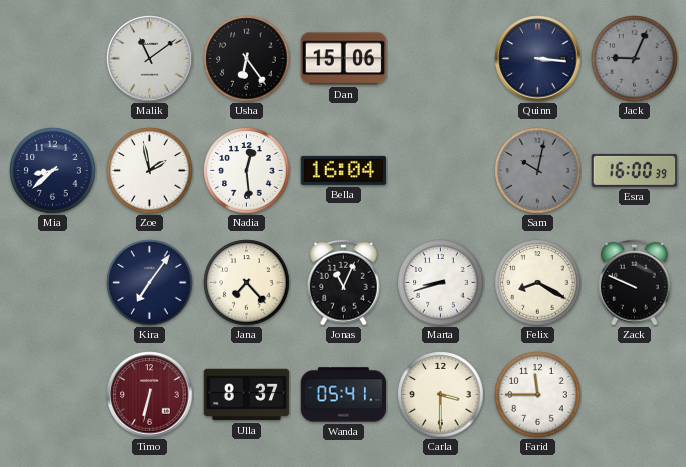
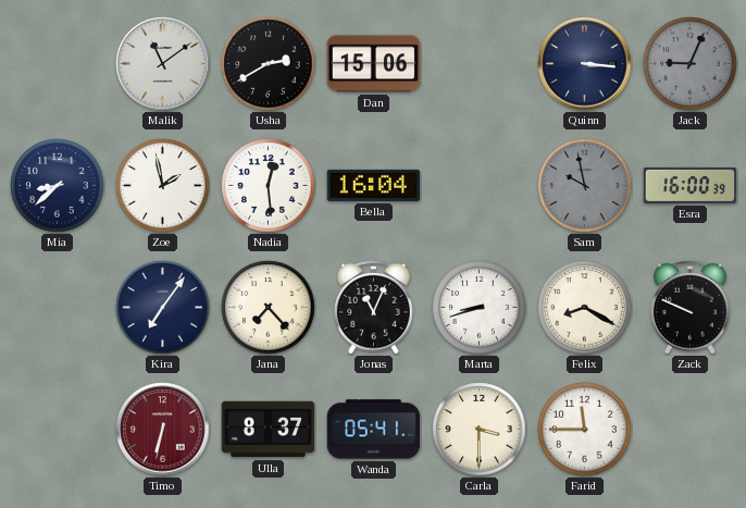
Usha: 6:24 -> 2:40
Sam: 10:02 -> 9:58
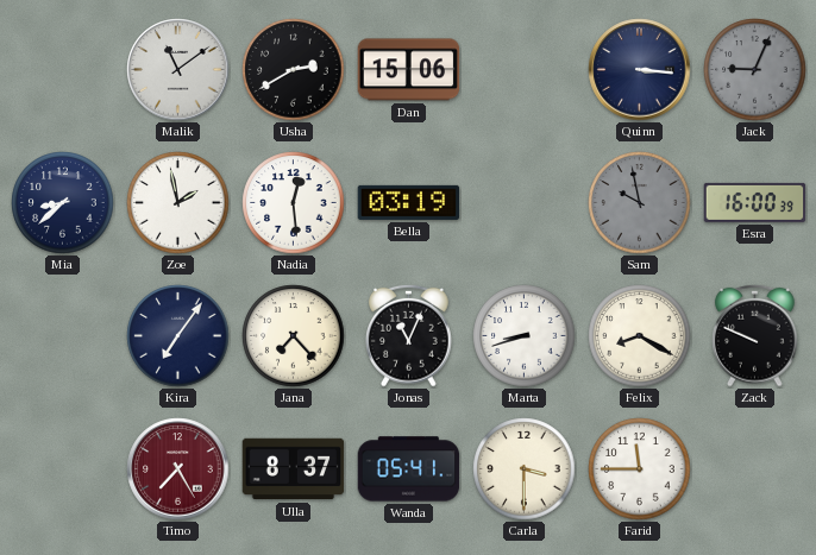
Bella: 16:04 -> 03:19
Timo: 6:32 -> 7:25
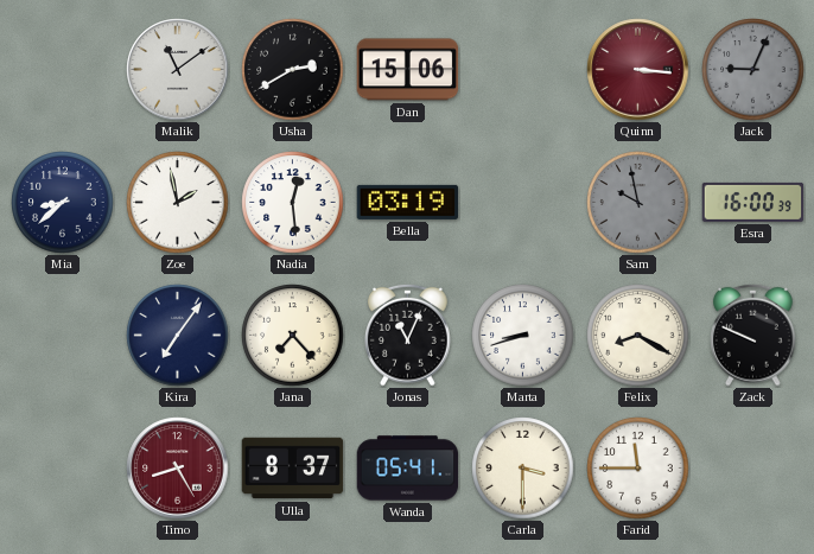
Quinn dial: navy -> burgundy
Timo: 7:25 -> 8:25
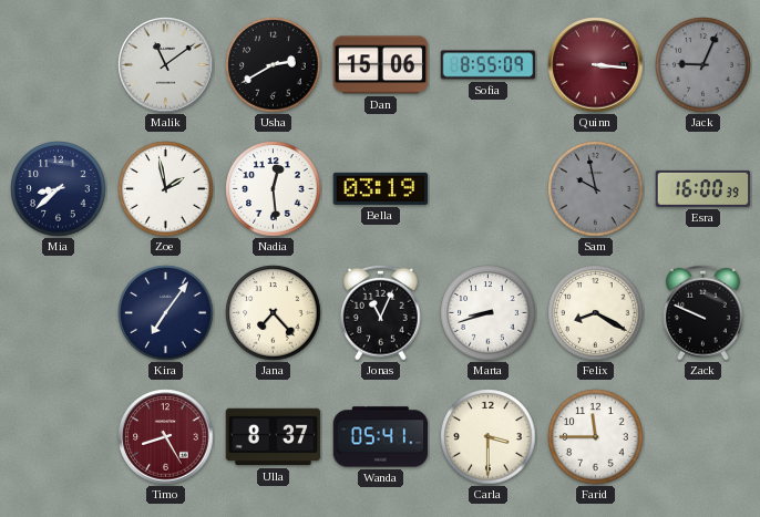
Sofia: none -> 8:55
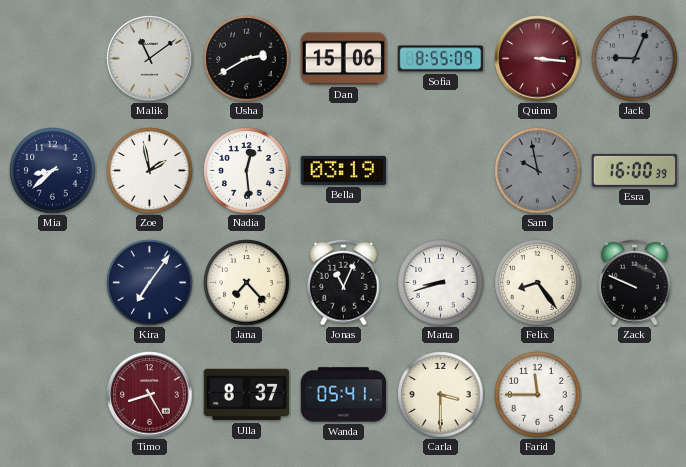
Felix: 8:20 -> 8:24
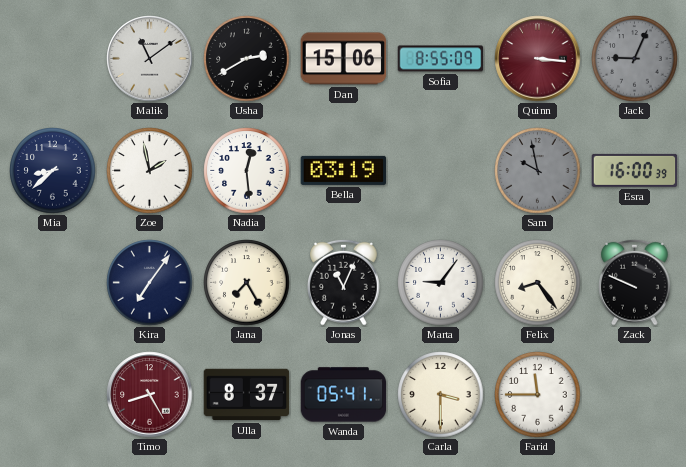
Jana: 7:23 -> 7:25
Marta: 8:42 -> 9:06
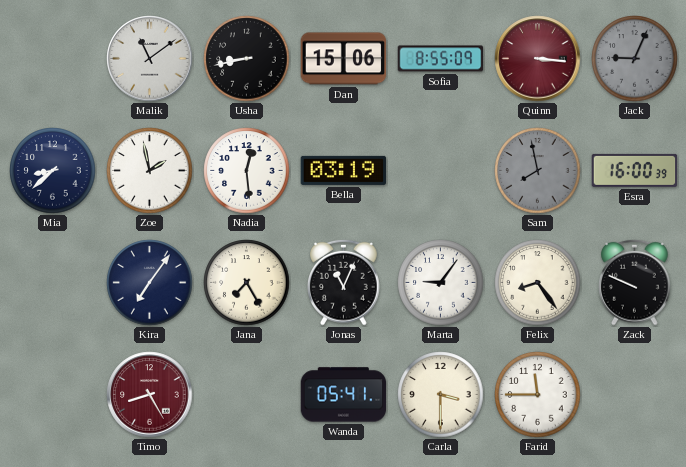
Usha: 2:40 -> 8:43
Sam: 9:58 -> 7:58
Ulla: 8:37 -> none
